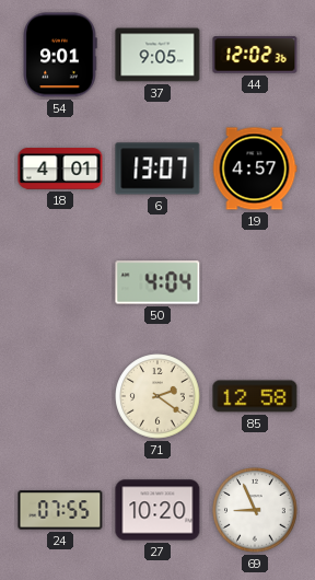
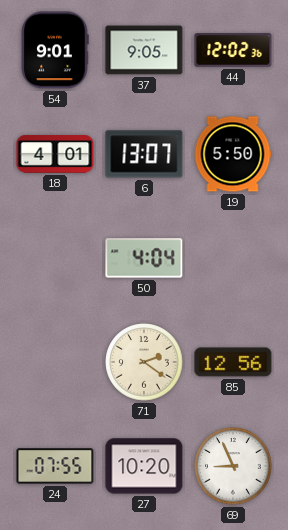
19: 4:57 -> 5:50
85: 12:58 -> 12:56
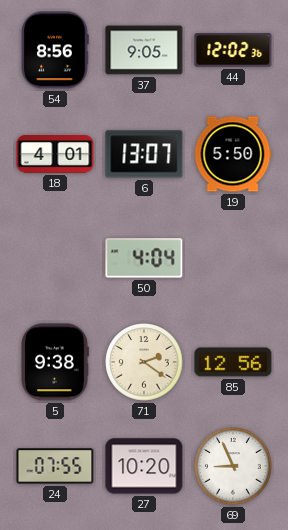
54: 9:01 -> 8:56
5: none -> 9:38
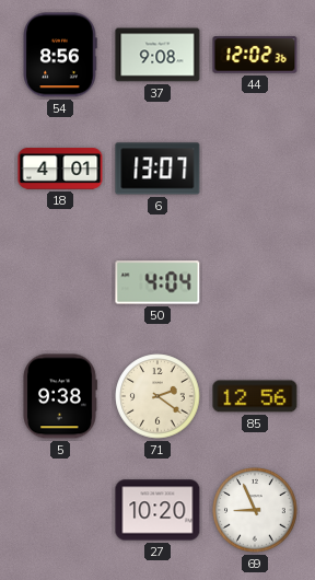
37: 9:05 -> 9:08
19: 5:50 -> none
24: 07:55 -> none
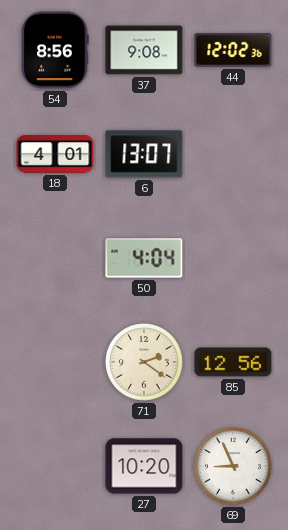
5: 9:38 -> none
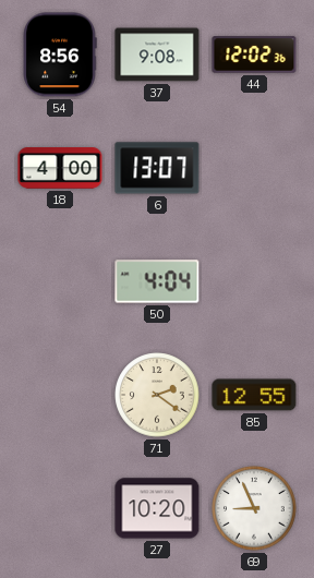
18: 4:01 -> 4:00
85: 12:56 -> 12:55
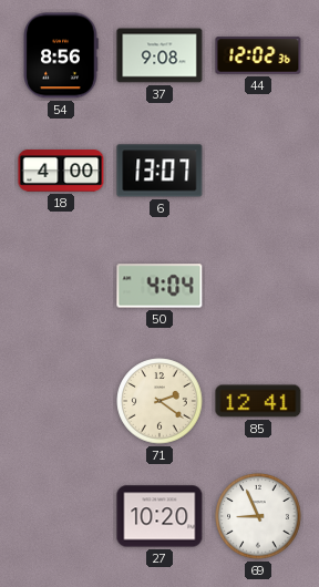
85: 12:55 -> 12:41
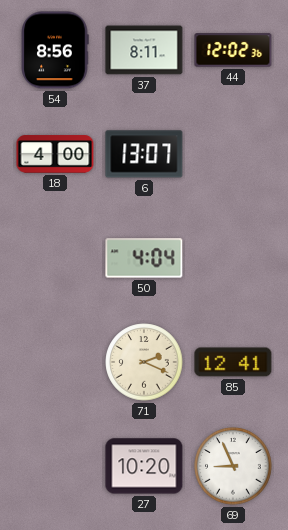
37: 9:08 -> 8:11
71: 2:21 -> 2:19
